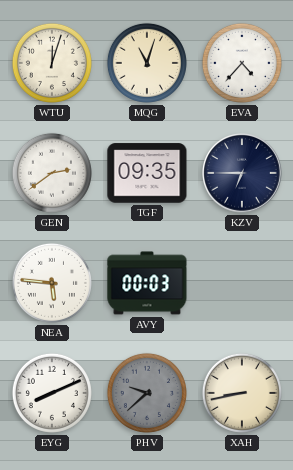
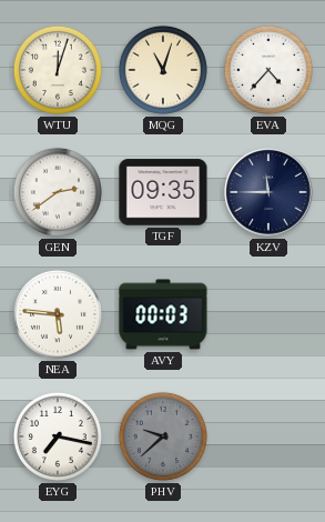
KZV: 6:45 -> 11:45
EYG: 8:11 -> 7:17
XAH: 8:43 -> none
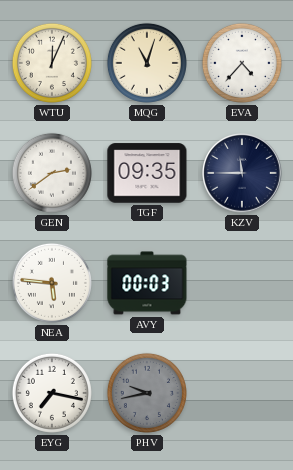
WTU: 12:03 -> 12:04
PHV: 9:38 -> 9:43
